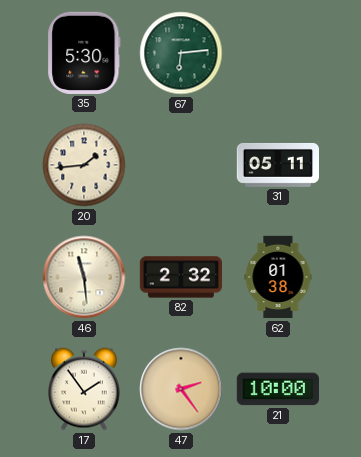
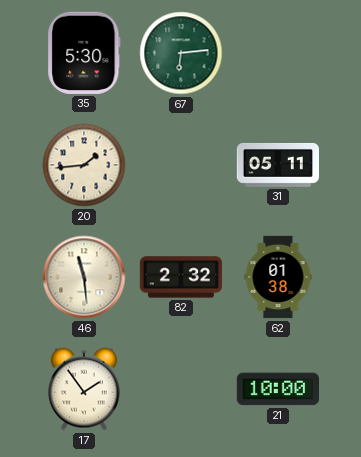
47: 2:24 -> none
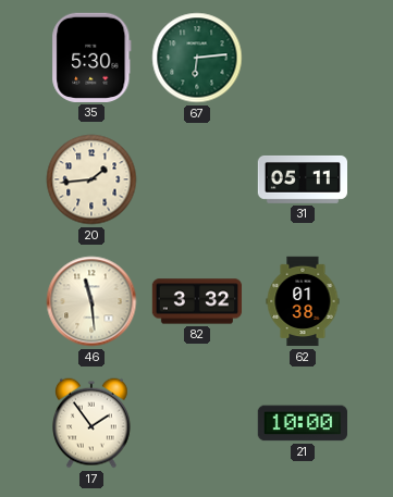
82: 2:32 -> 3:32
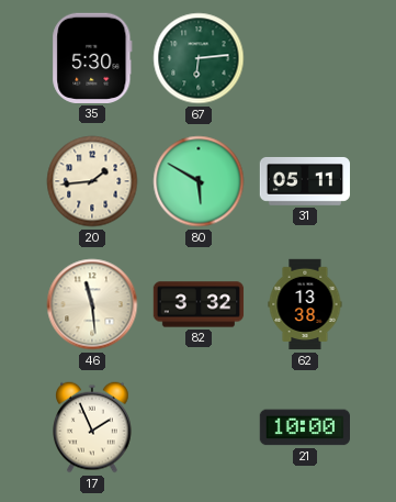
80: none -> 5:50
62: 01:38 -> 13:38
17: 1:54 -> 1:56
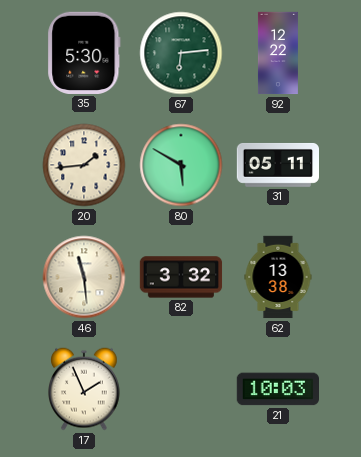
92: none -> 12:22
21: 10:00 -> 10:03
